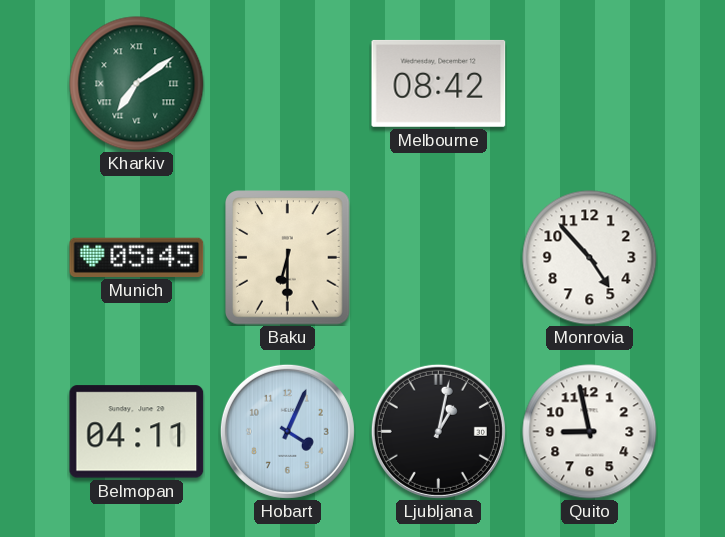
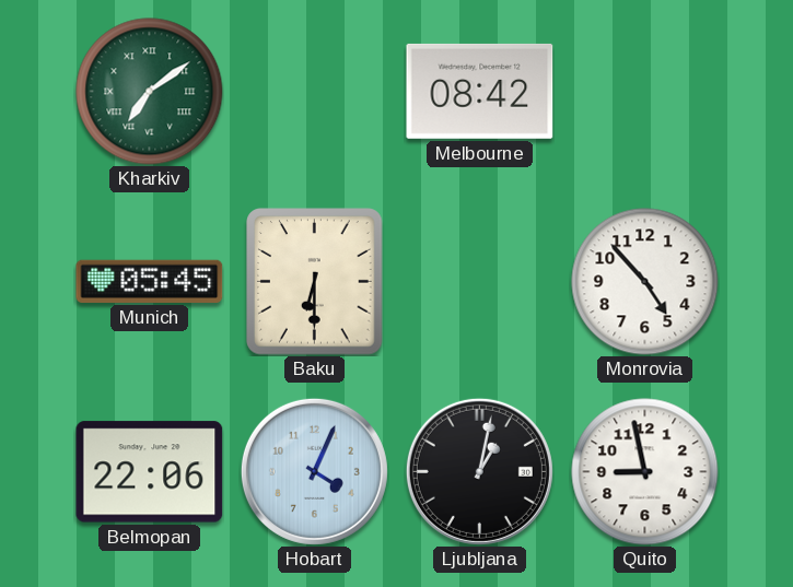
Belmopan: 04:11 -> 22:06
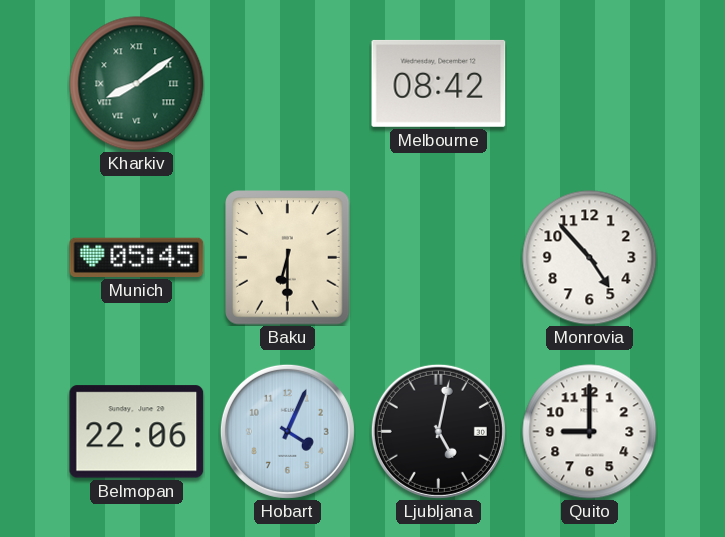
Kharkiv: 7:09 -> 8:09
Ljubljana: 1:02 -> 5:02
Quito: 8:58 -> 9:00
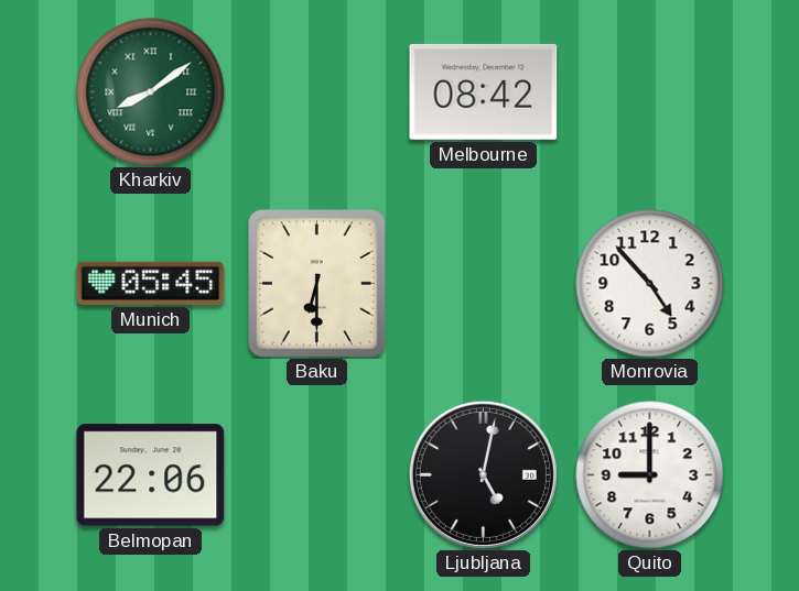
Hobart: 4:04 -> none
